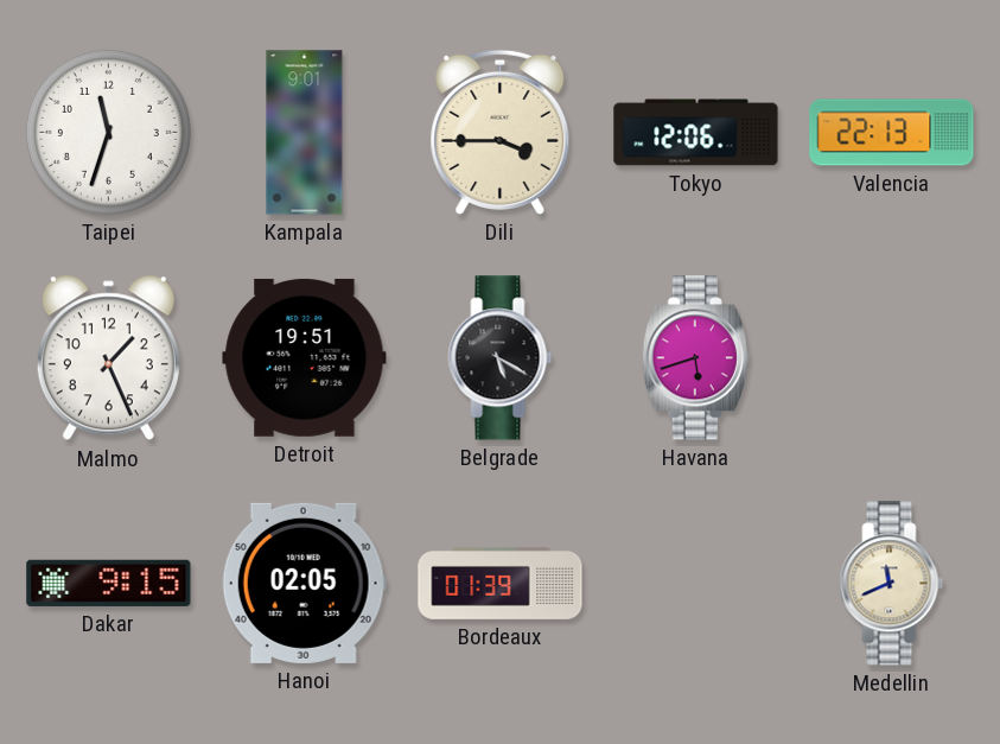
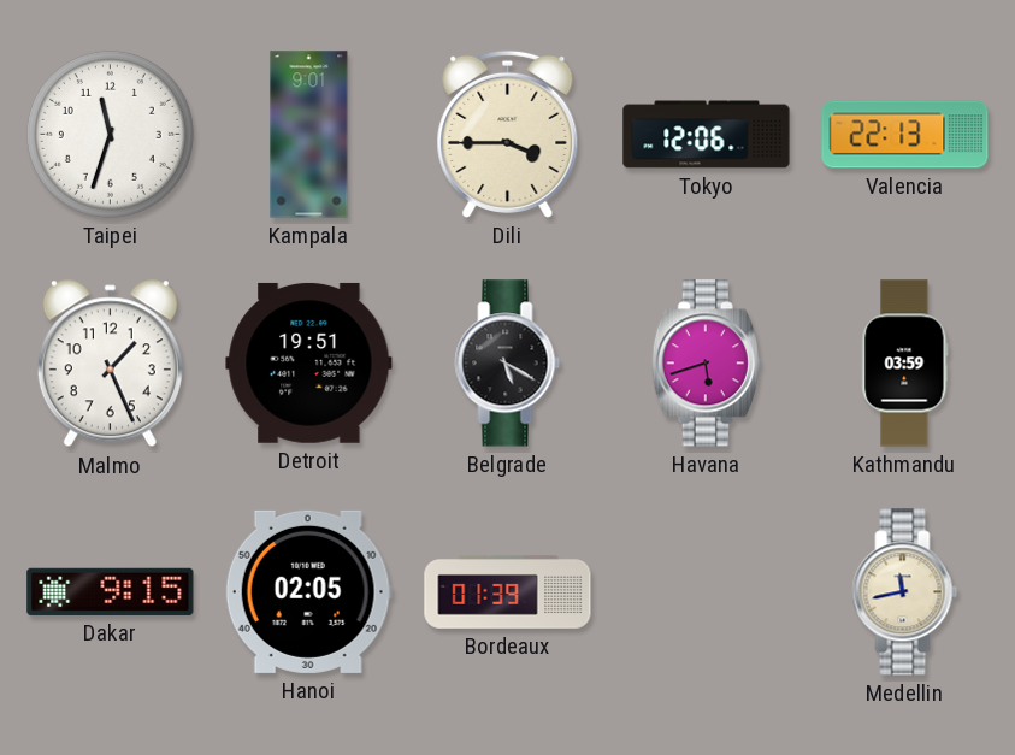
Kathmandu: none -> 03:59
Medellin: 11:41 -> 11:43
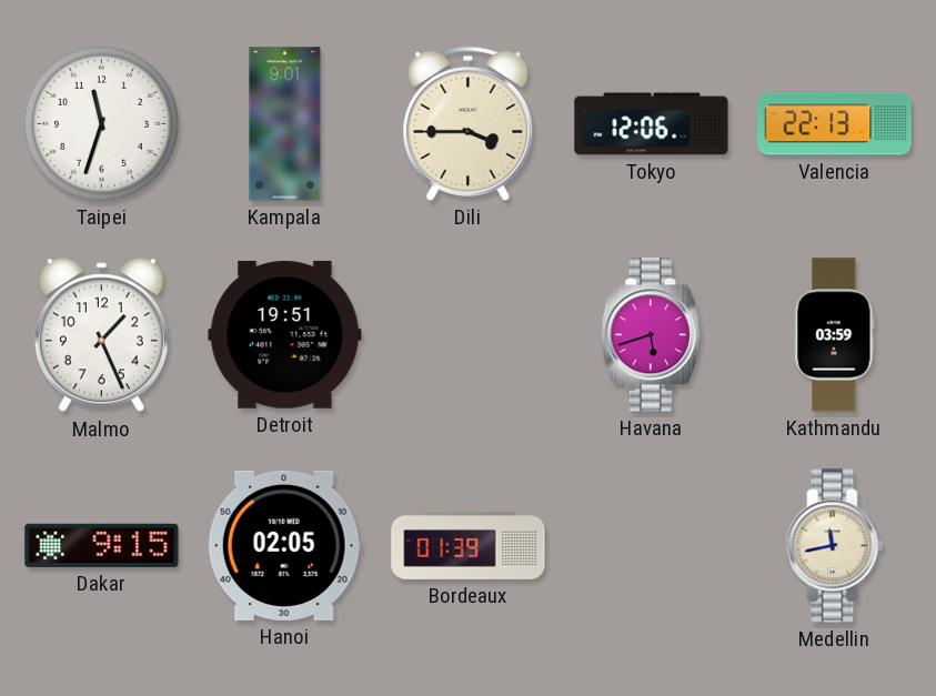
Belgrade: 5:20 -> none
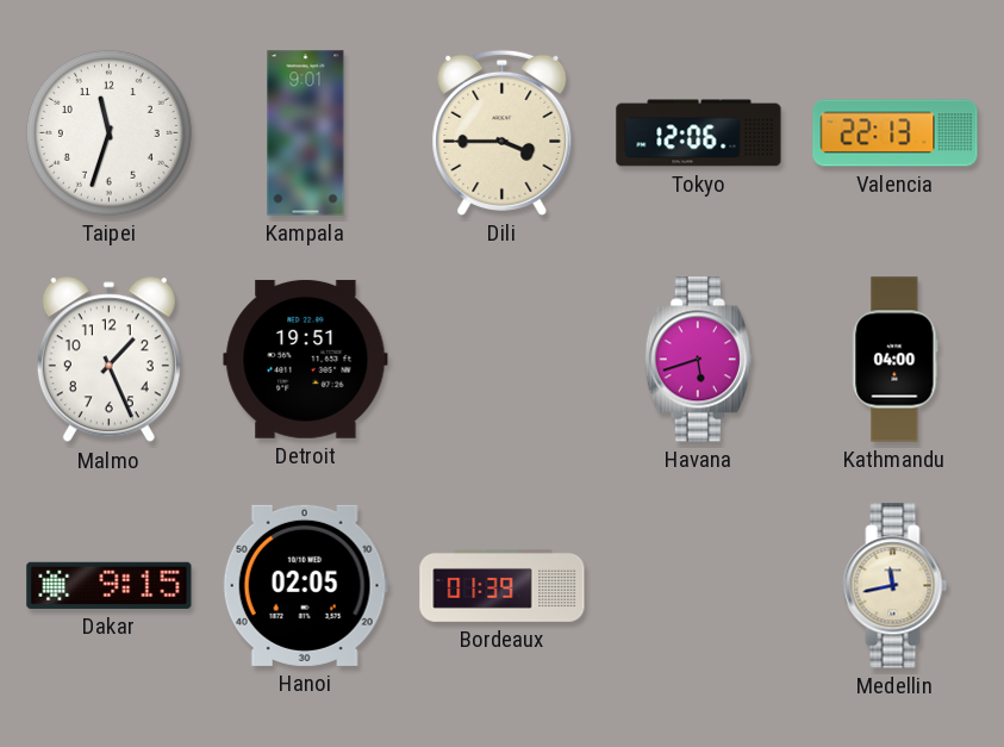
Kathmandu: 03:59 -> 04:00
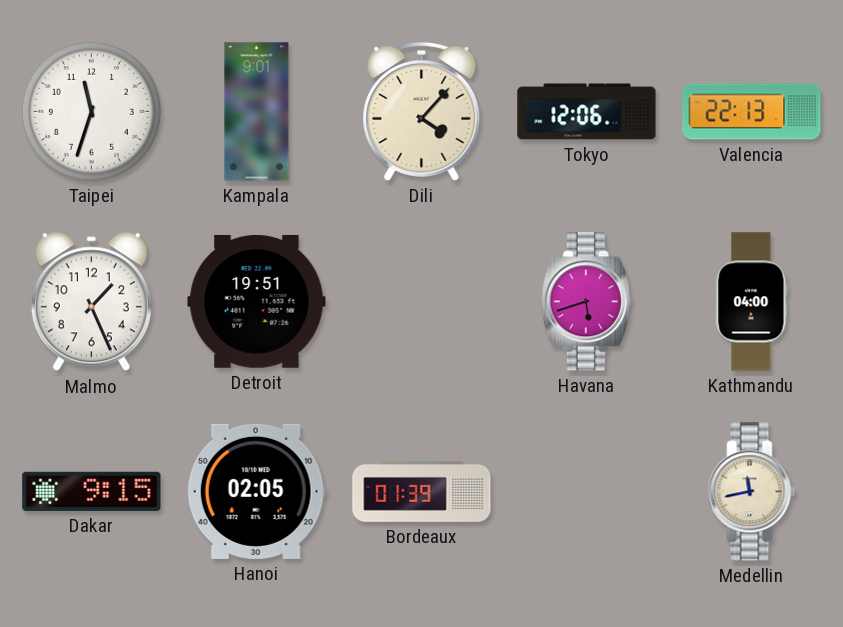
Dili: 3:45 -> 4:07
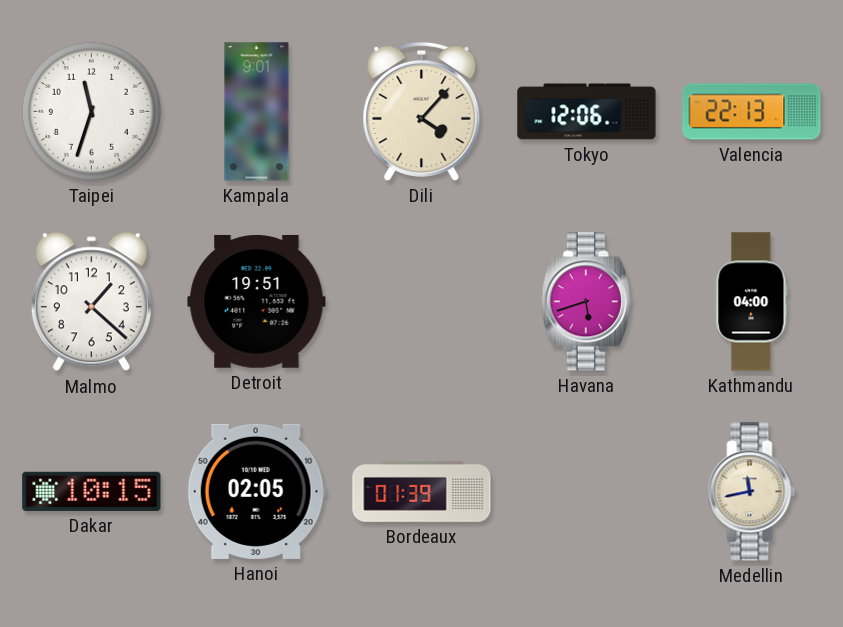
Malmo: 1:26 -> 1:22
Dakar: 9:15 -> 10:15
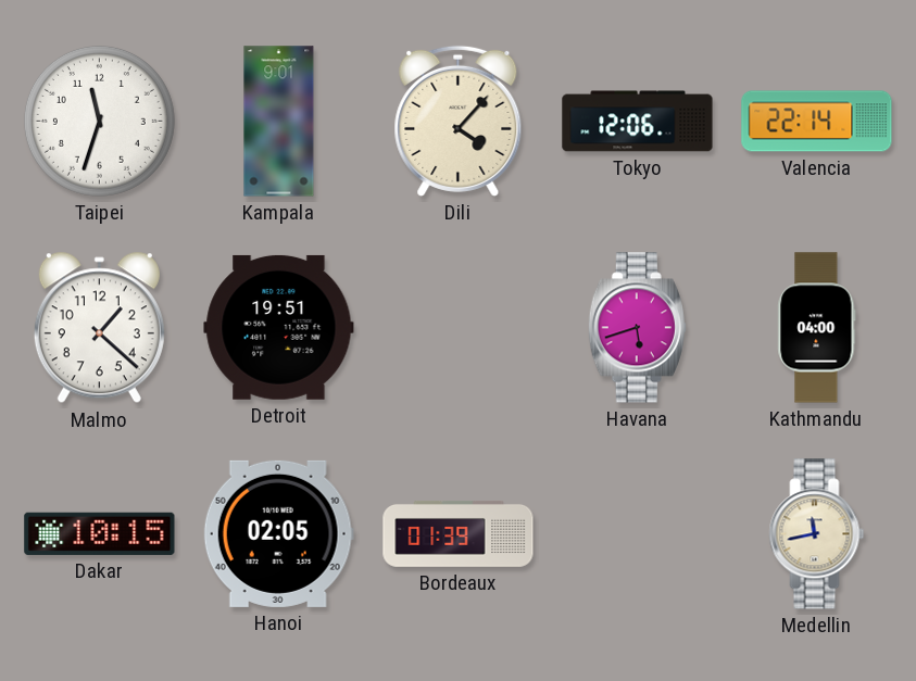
Valencia: 22:13 -> 22:14
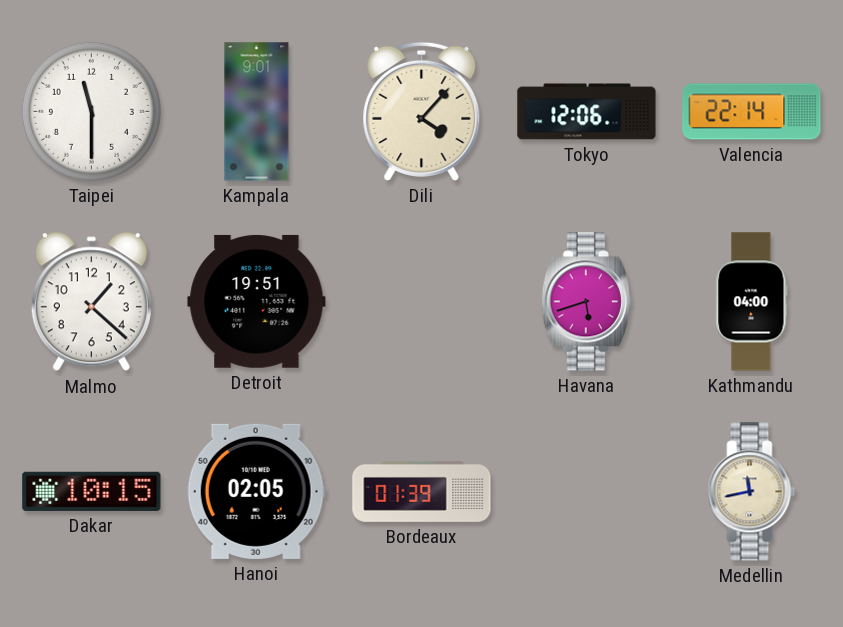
Taipei: 11:33 -> 11:30
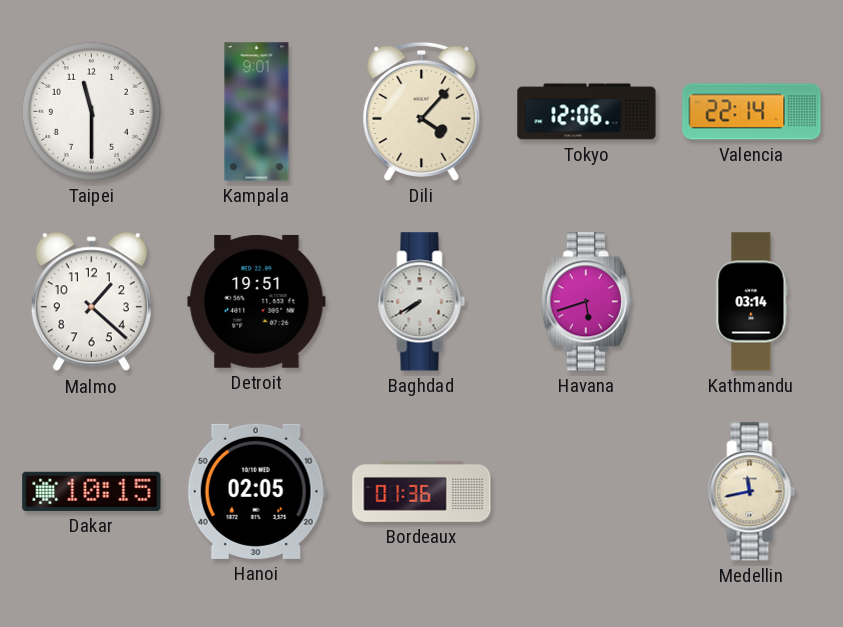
Baghdad: none -> 7:40
Kathmandu: 04:00 -> 03:14
Bordeaux: 01:39 -> 01:36
